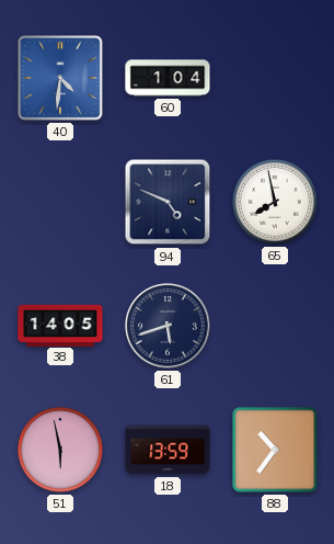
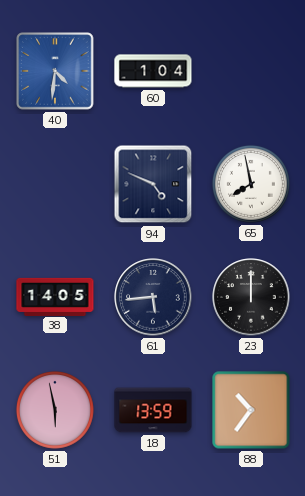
61: 5:42 -> 5:44
23: none -> 12:00
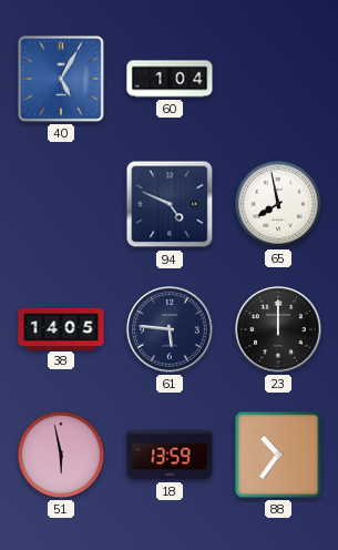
40: 4:31 -> 5:05
61: 5:44 -> 5:46
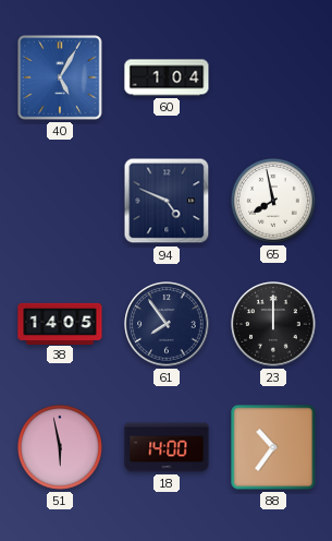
61: 5:46 -> 7:54
18: 13:59 -> 14:00
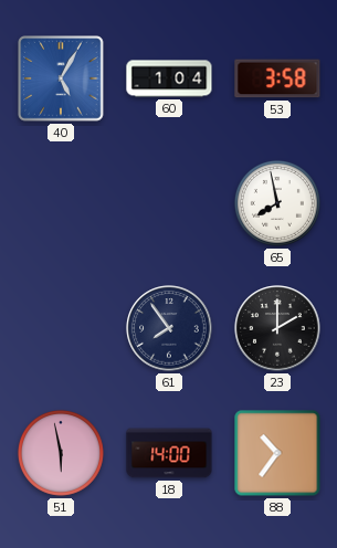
53: none -> 3:58
94: 4:49 -> none
38: 14:05 -> none
23: 12:00 -> 2:00
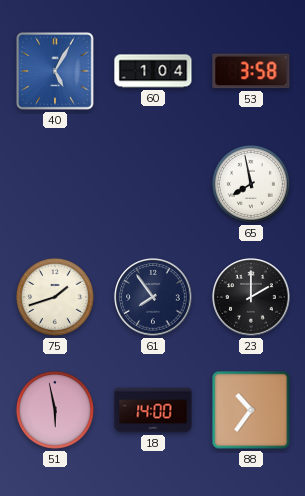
75: none -> 1:42
